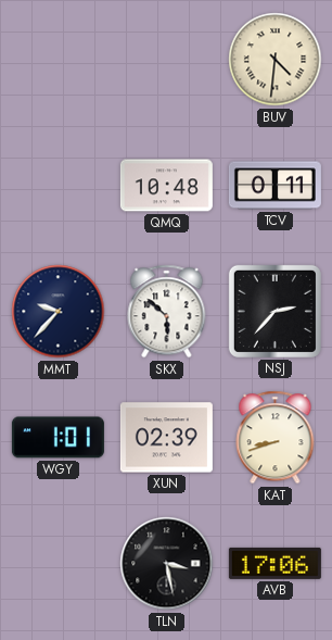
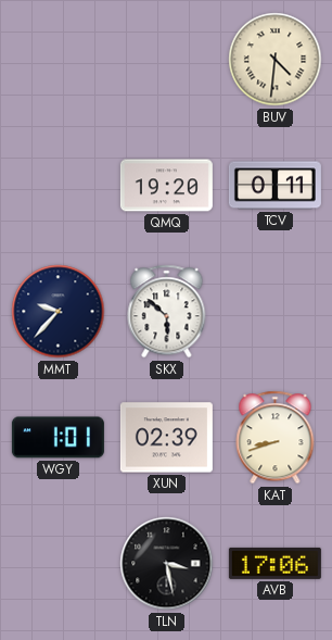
QMQ: 10:48 -> 19:20
NSJ: 2:37 -> none
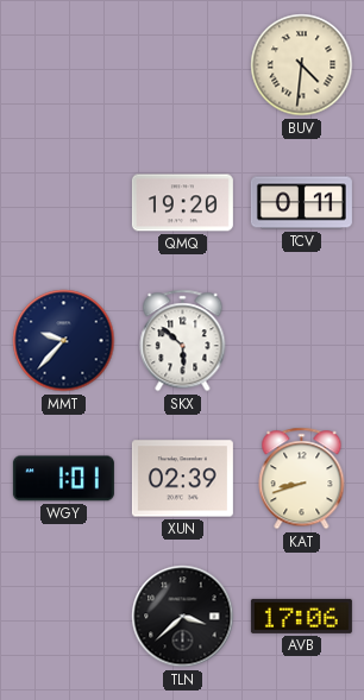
TLN: 3:28 -> 3:38
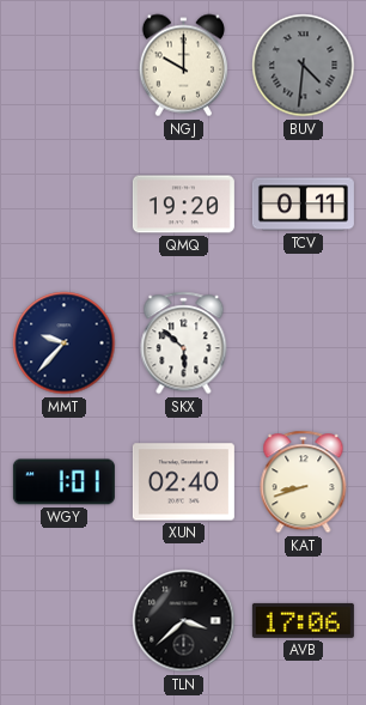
NGJ: none -> 10:00
BUV dial: cream -> grey
XUN: 02:39 -> 02:40
